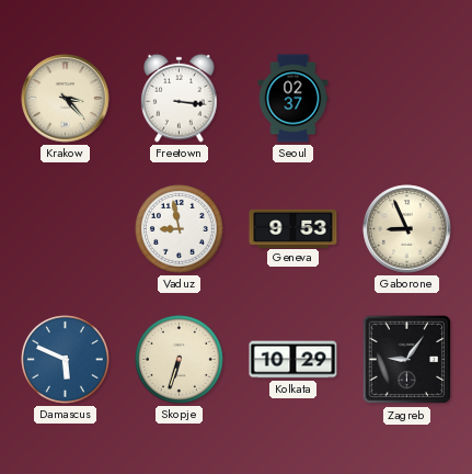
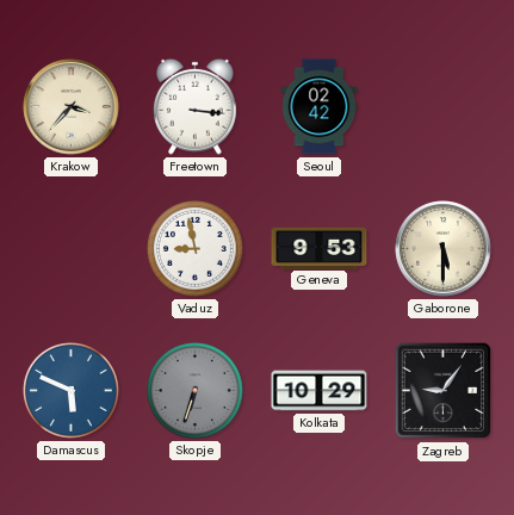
Krakow: 3:23 -> 3:37
Seoul: 02:37 -> 02:42
Gaborone: 8:56 -> 5:30
Skopje dial: cream -> grey
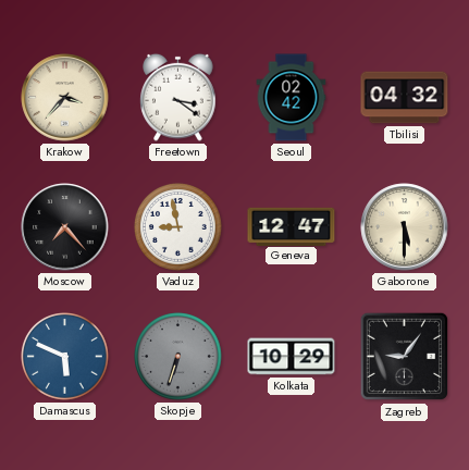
Freetown: 3:16 -> 3:21
Tbilisi: none -> 04:32
Moscow: none -> 7:23
Geneva: 9:53 -> 12:47
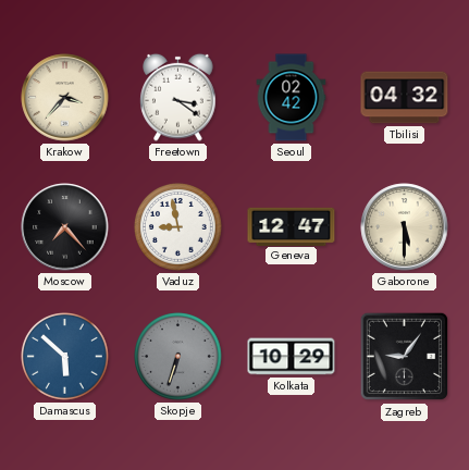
Damascus: 5:49 -> 5:52
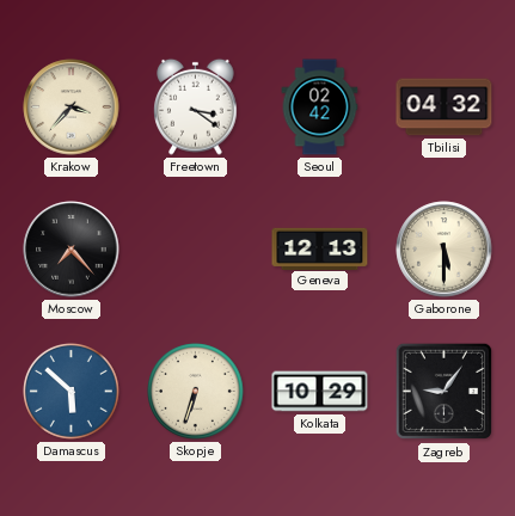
Vaduz: 8:58 -> none
Geneva: 12:47 -> 12:13
Skopje dial: grey -> cream
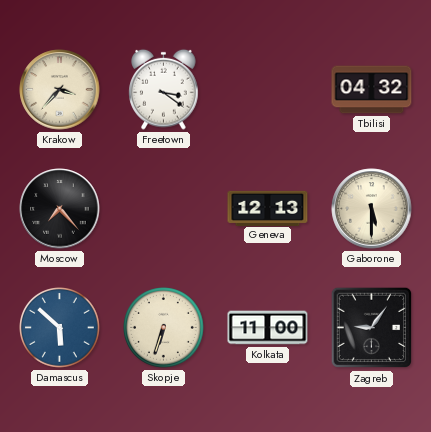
Seoul: 02:42 -> none
Kolkata: 10:29 -> 11:00
